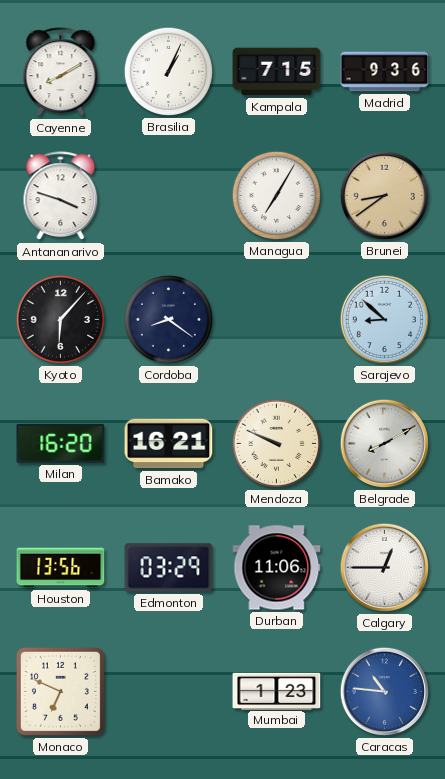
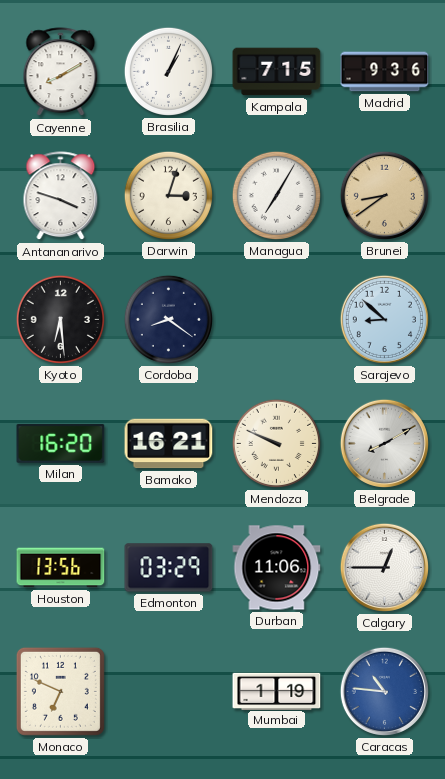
Darwin: none -> 3:03
Kyoto: 6:07 -> 6:29
Mumbai: 1:23 -> 1:19
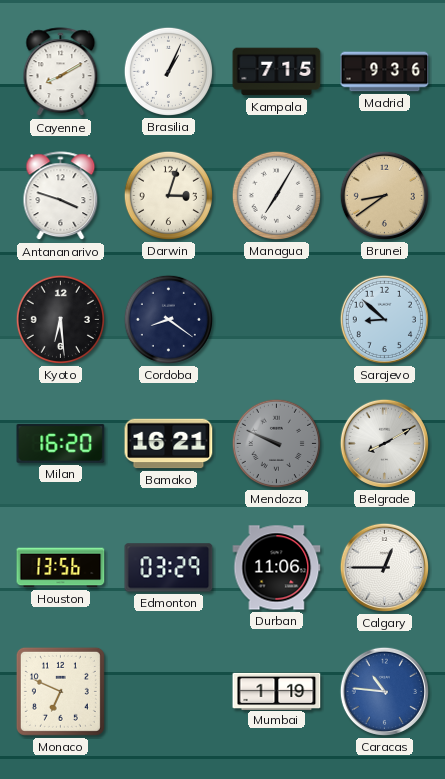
Mendoza dial: cream -> grey
